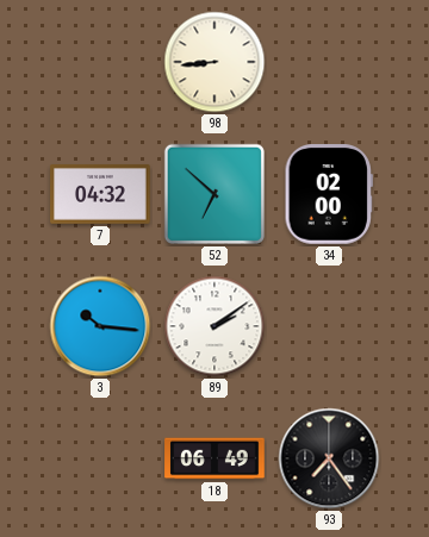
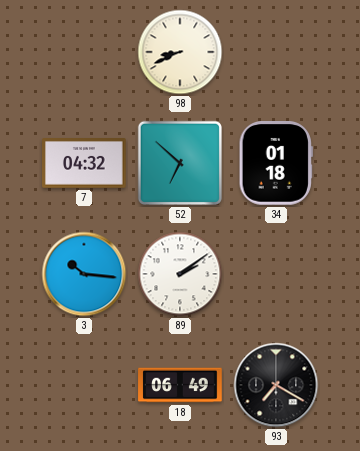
98: 8:44 -> 8:41
34: 02:00 -> 01:18
93: 7:24 -> 7:20
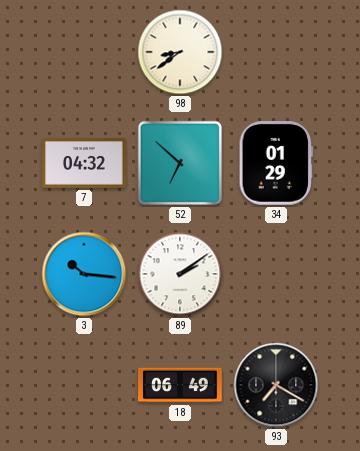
98: 8:41 -> 8:39
34: 01:18 -> 01:29
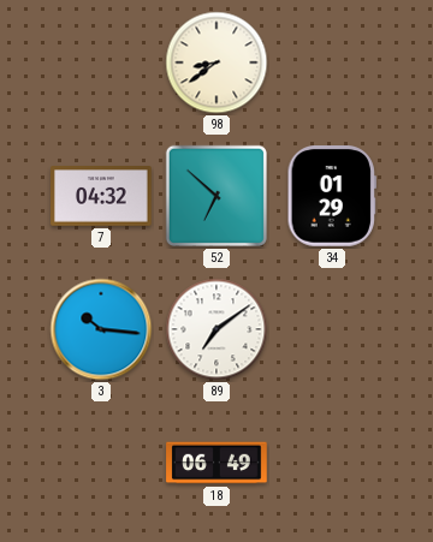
89: 2:09 -> 7:09
93: 7:20 -> none
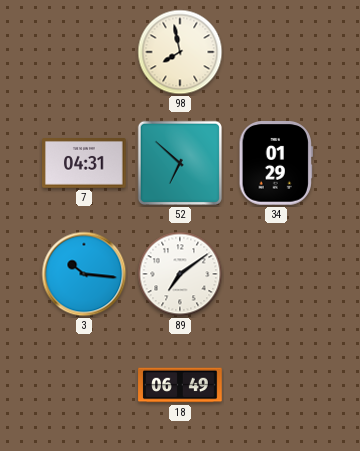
98: 8:39 -> 7:58
7: 04:32 -> 04:31
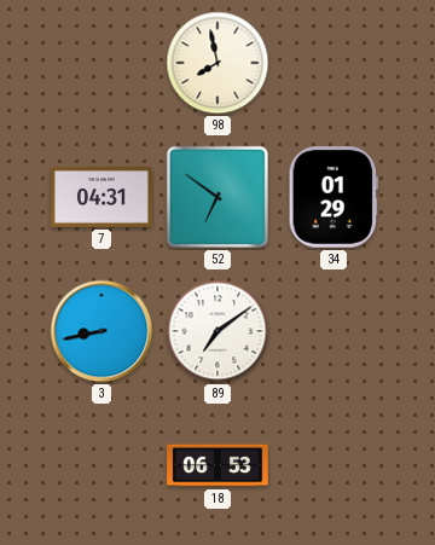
52: 6:52 -> 6:51
3: 10:16 -> 8:43
18: 06:49 -> 06:53
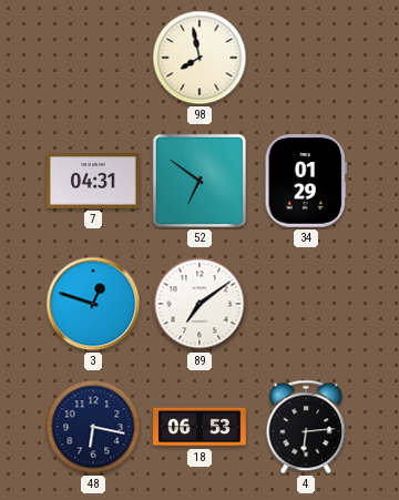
3: 8:43 -> 12:48
48: none -> 6:17
4: none -> 6:14
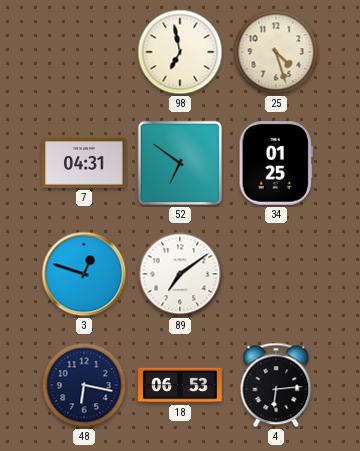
98: 7:58 -> 6:58
25: none -> 4:27
34: 01:29 -> 01:25
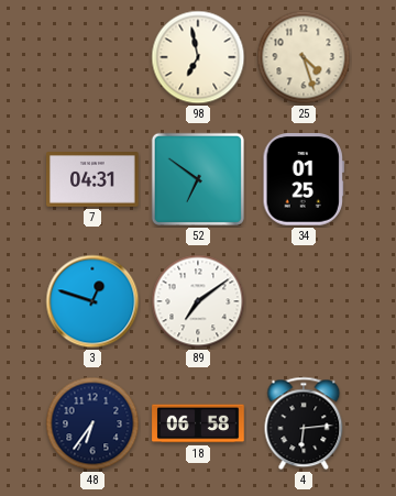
48: 6:17 -> 6:36
18: 06:53 -> 06:58
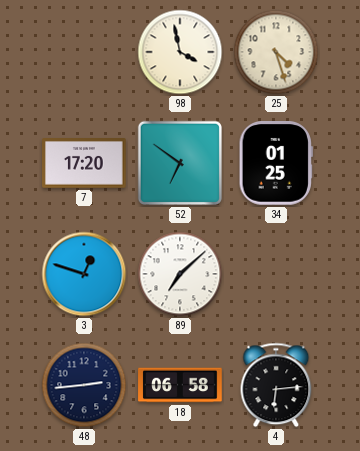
98: 6:58 -> 3:58
7: 04:31 -> 17:20
89: 7:09 -> 7:08
48: 6:36 -> 2:44
